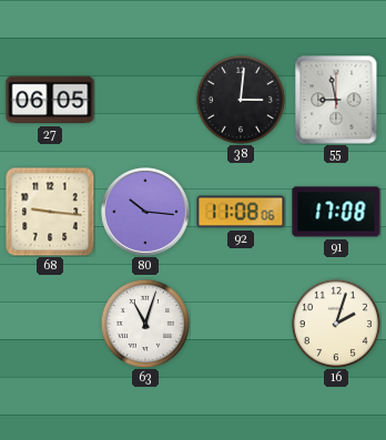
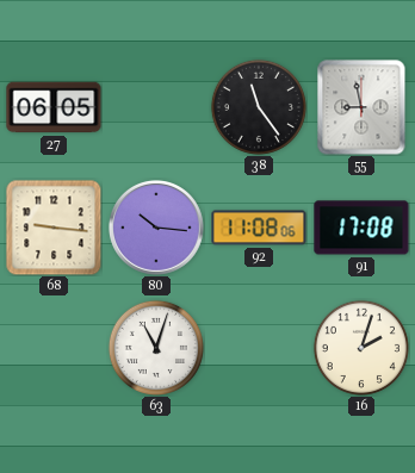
38: 3:01 -> 11:24
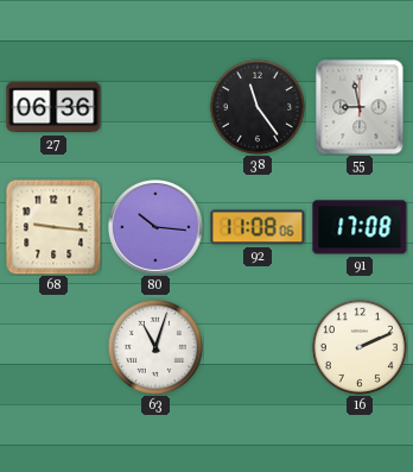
27: 06:05 -> 06:36
16: 2:03 -> 2:11
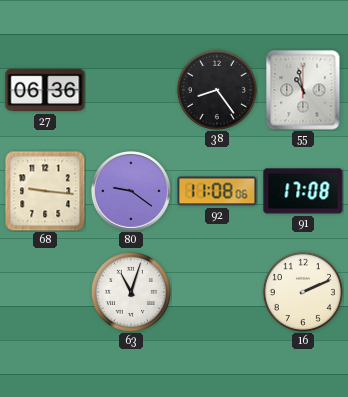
38: 11:24 -> 8:24
55: 8:58 -> 10:58
80: 10:16 -> 9:21
